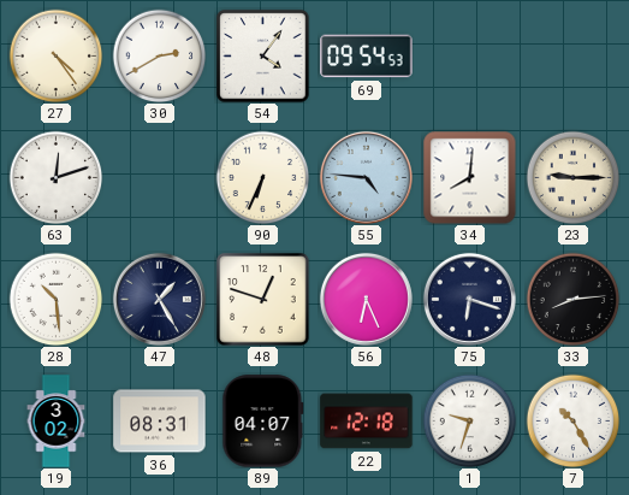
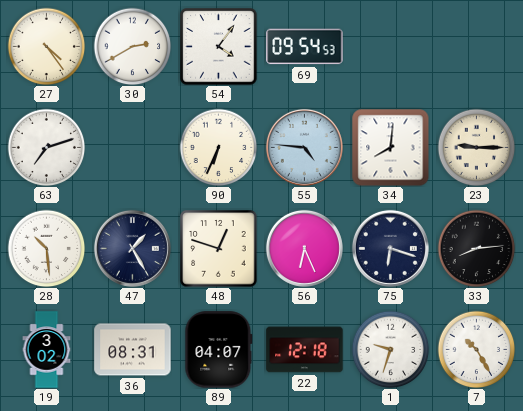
63: 12:12 -> 7:12
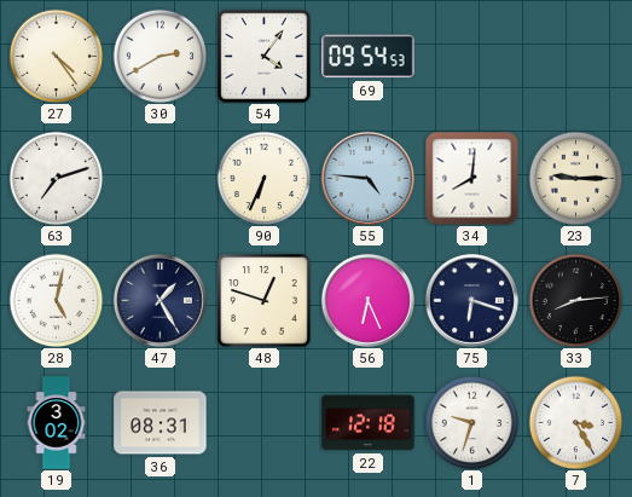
28: 10:29 -> 5:02
89: 04:07 -> none
7: 10:25 -> 3:25
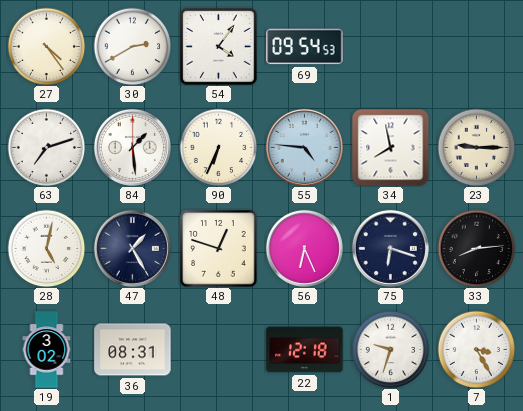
84: none -> 1:29
34: 8:01 -> 7:58
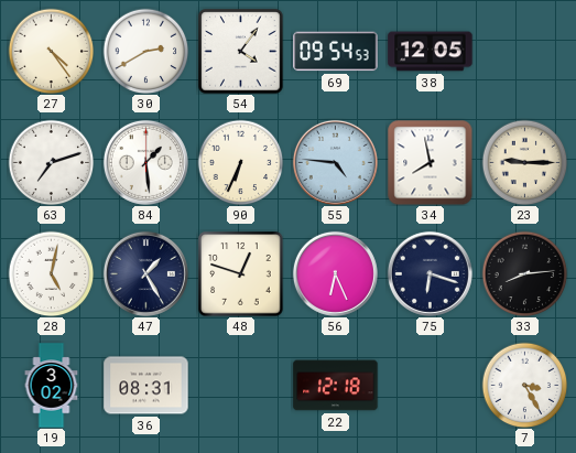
38: none -> 12:05
1: 9:33 -> none
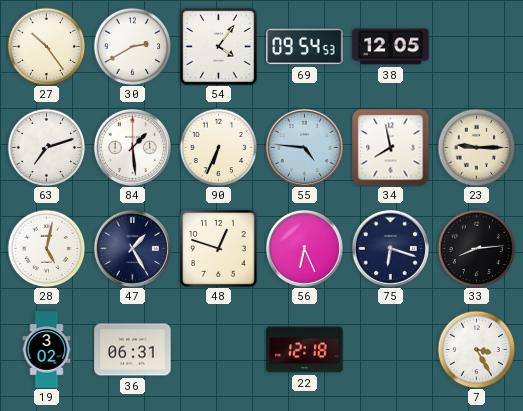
27: 4:24 -> 10:24
36: 08:31 -> 06:31
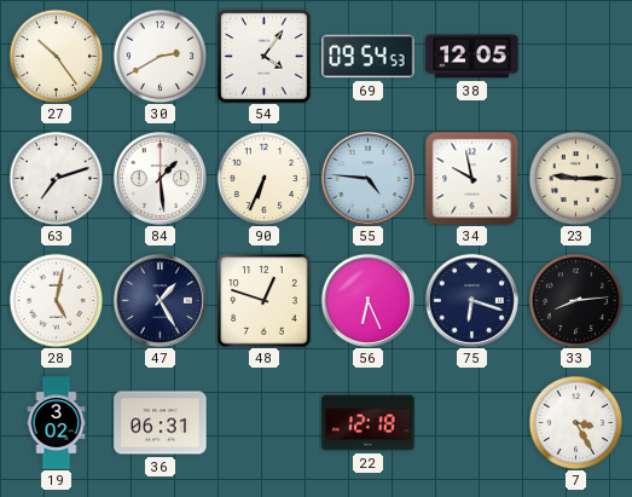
34: 7:58 -> 9:58
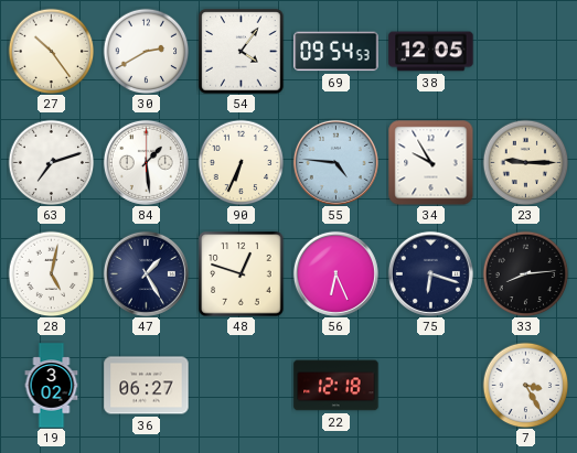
34: 9:58 -> 9:55
36: 06:31 -> 06:27
